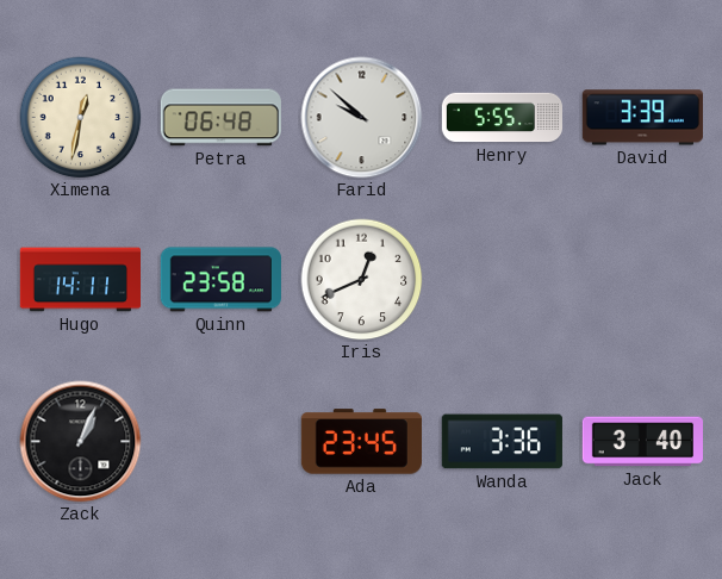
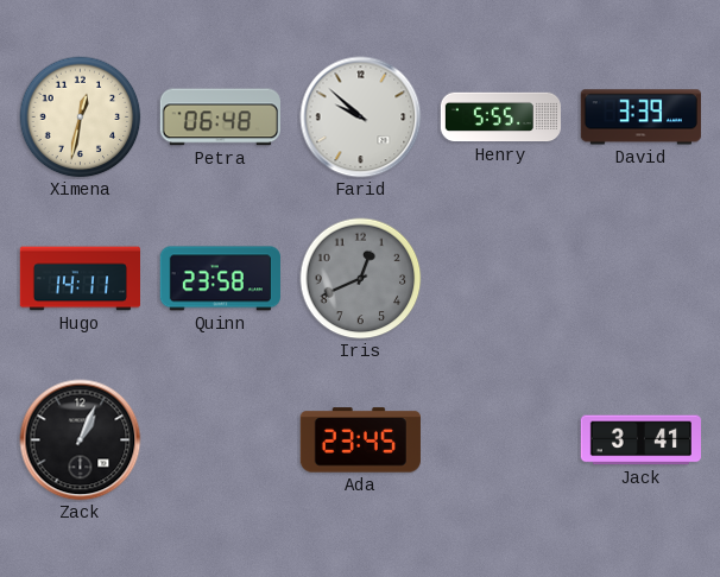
Iris dial: white -> grey
Wanda: 3:36 -> none
Jack: 3:40 -> 3:41
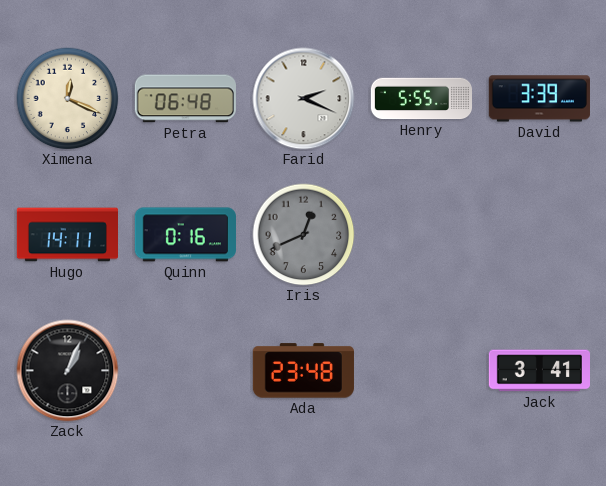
Ximena: 12:32 -> 12:19
Farid: 9:52 -> 2:19
Quinn: 23:58 -> 0:16
Ada: 23:45 -> 23:48
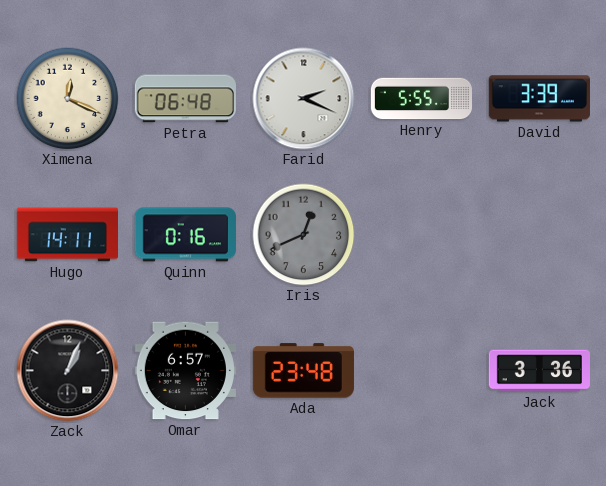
Omar: none -> 6:57
Jack: 3:41 -> 3:36
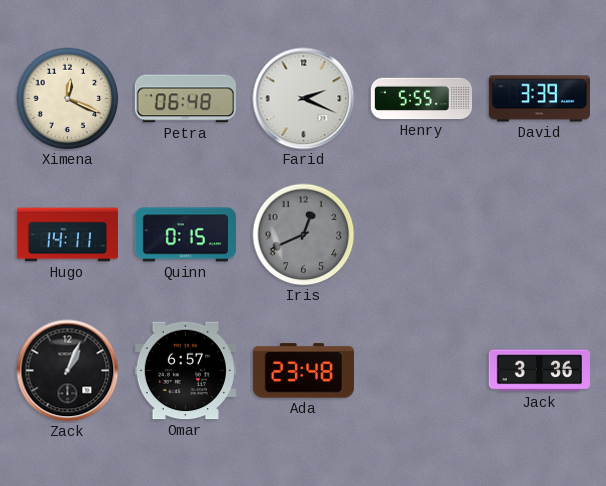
Quinn: 0:16 -> 0:15
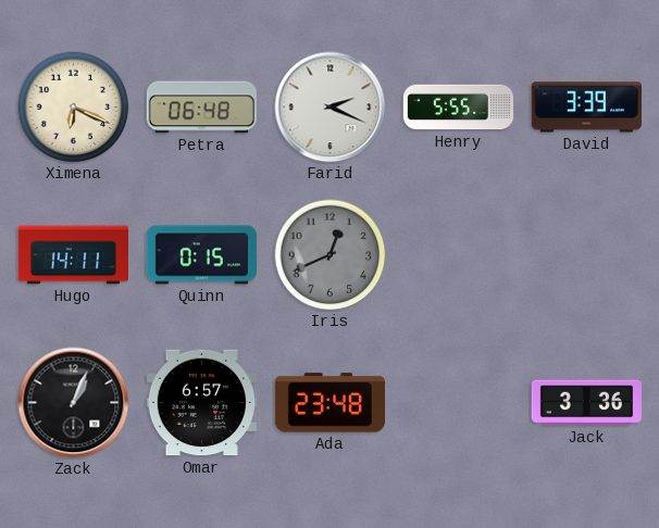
Ximena: 12:19 -> 6:19
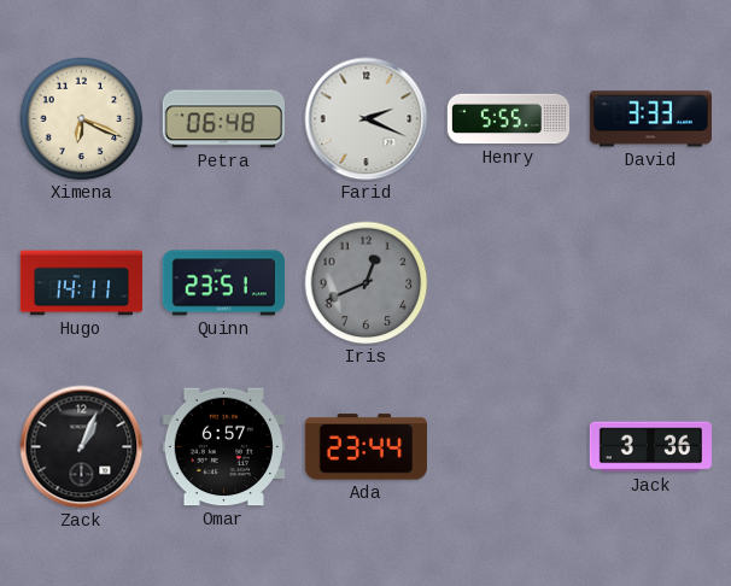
David: 3:39 -> 3:33
Quinn: 0:15 -> 23:51
Ada: 23:48 -> 23:44
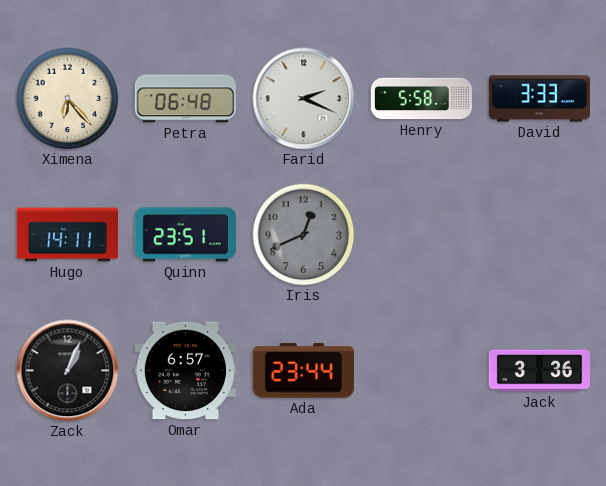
Ximena: 6:19 -> 6:23
Henry: 5:55 -> 5:58
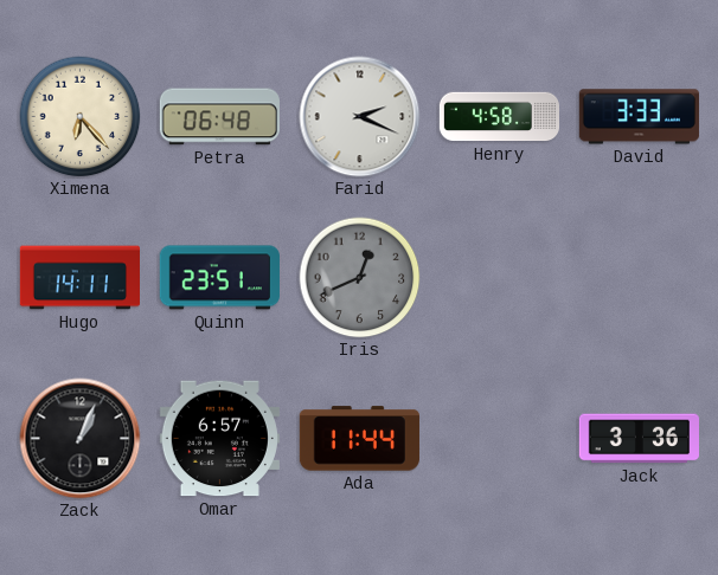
Henry: 5:58 -> 4:58
Ada: 23:44 -> 11:44
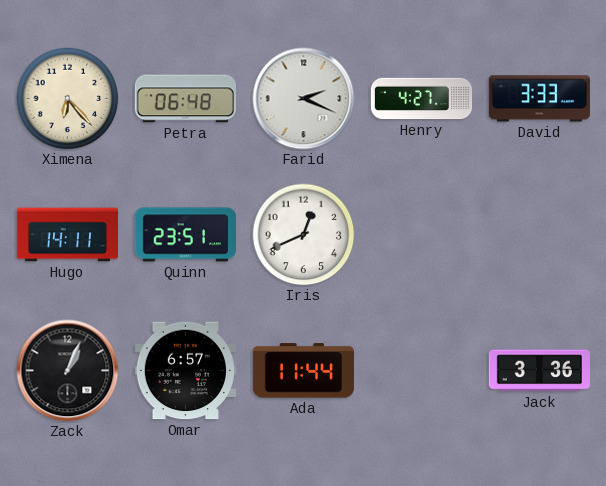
Henry: 4:58 -> 4:27
Iris dial: grey -> white
